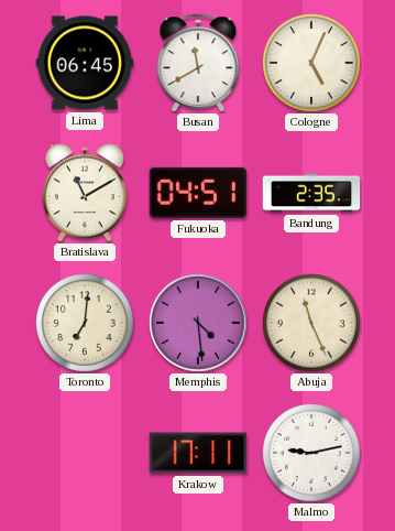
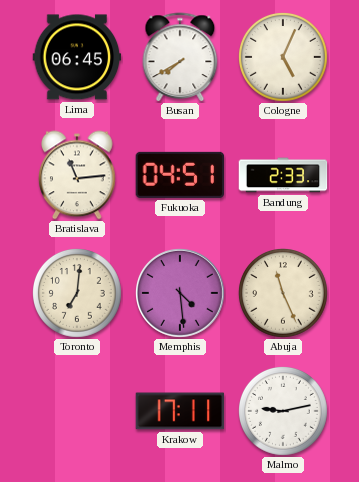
Busan: 11:40 -> 7:40
Bratislava: 11:10 -> 11:14
Bandung: 2:35 -> 2:33
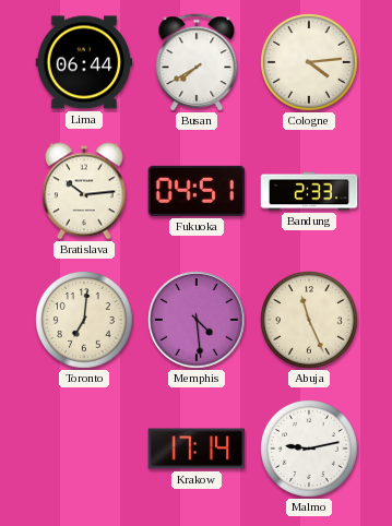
Lima: 06:45 -> 06:44
Cologne: 5:04 -> 4:14
Bratislava: 11:14 -> 10:14
Krakow: 17:11 -> 17:14
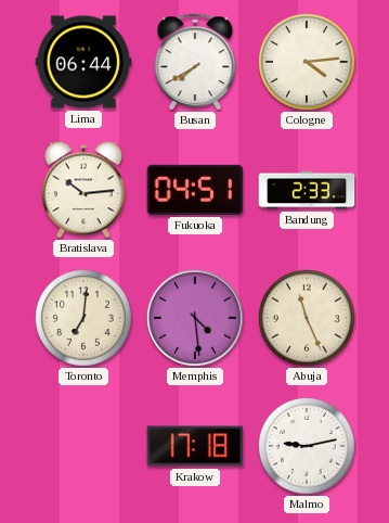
Krakow: 17:14 -> 17:18
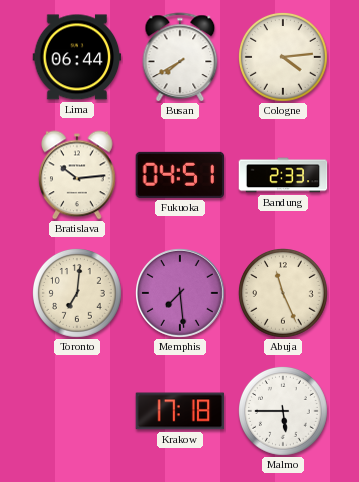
Memphis: 4:29 -> 7:29
Malmo: 9:13 -> 5:45
